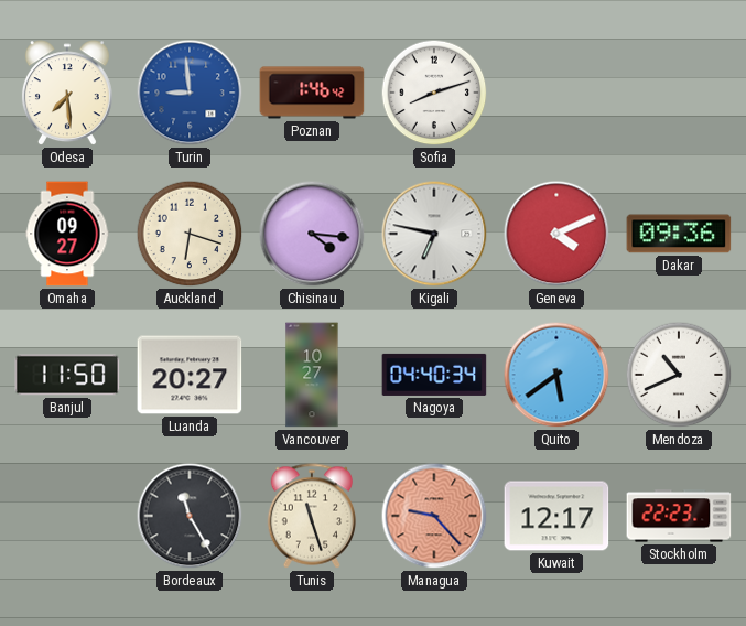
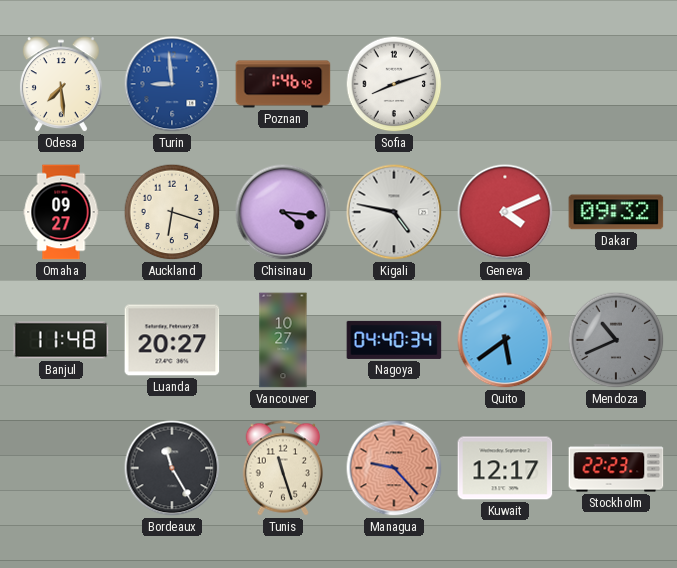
Kigali: 6:47 -> 4:47
Dakar: 09:36 -> 09:32
Banjul: 11:50 -> 11:48
Mendoza dial: white -> grey
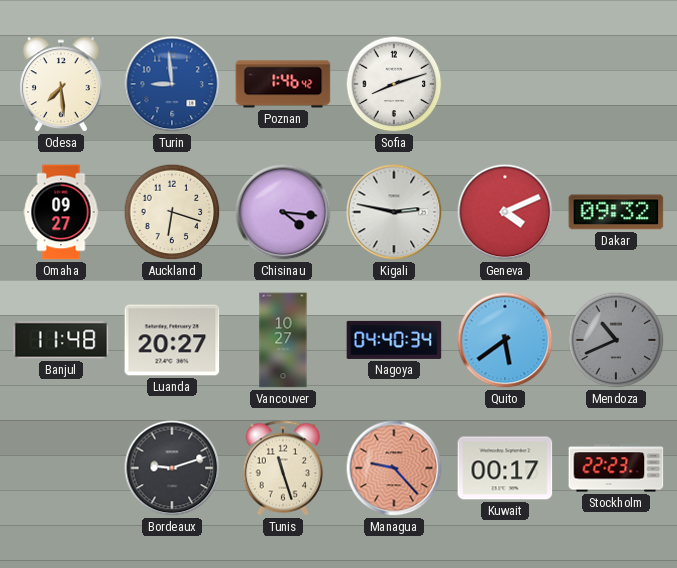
Kigali: 4:47 -> 2:47
Bordeaux: 11:25 -> 9:12
Kuwait: 12:17 -> 00:17
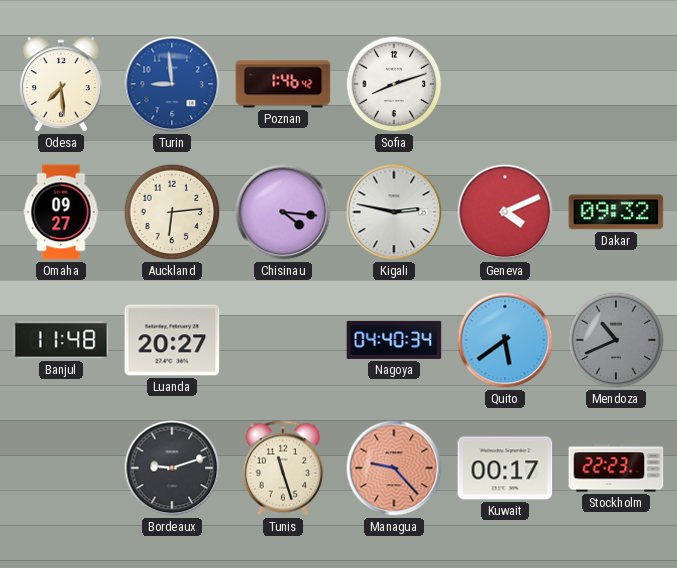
Auckland: 6:18 -> 6:14
Vancouver: 10:27 -> none
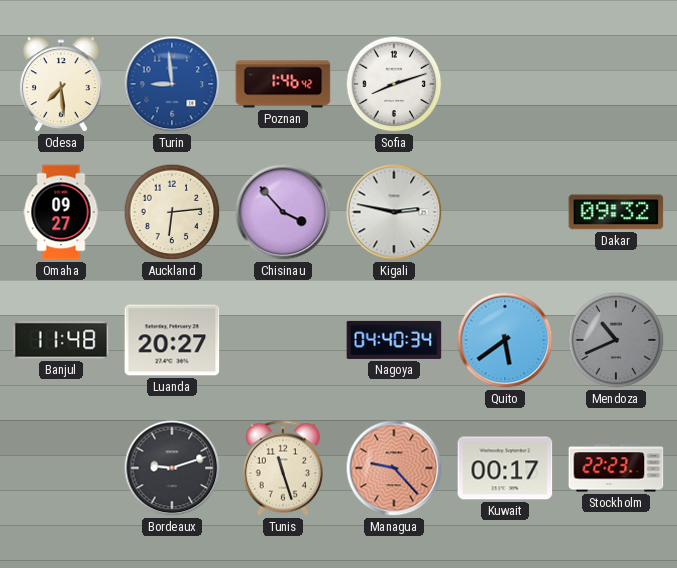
Chisinau: 4:16 -> 3:53
Geneva: 4:11 -> none
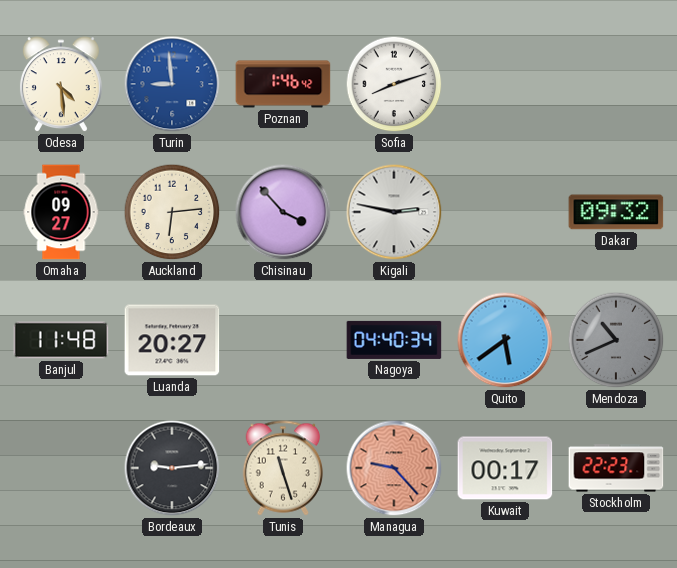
Odesa: 7:29 -> 4:29
Bordeaux: 9:12 -> 9:14
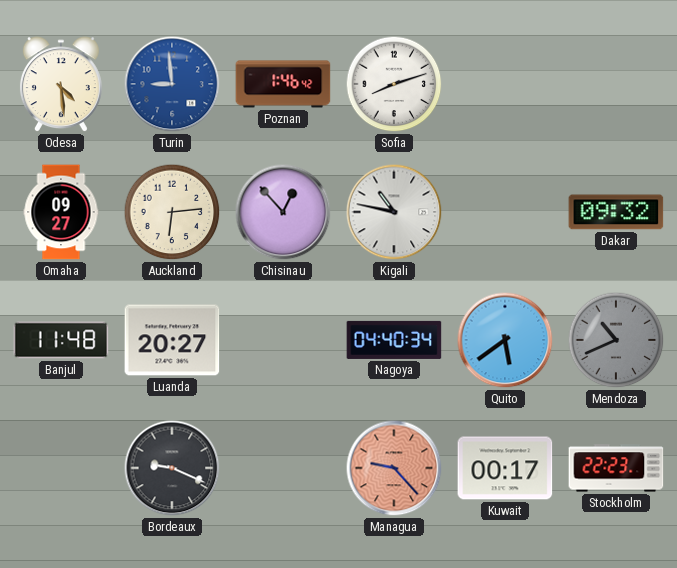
Chisinau: 3:53 -> 12:53
Kigali: 2:47 -> 10:47
Bordeaux: 9:14 -> 9:19
Tunis: 11:27 -> none
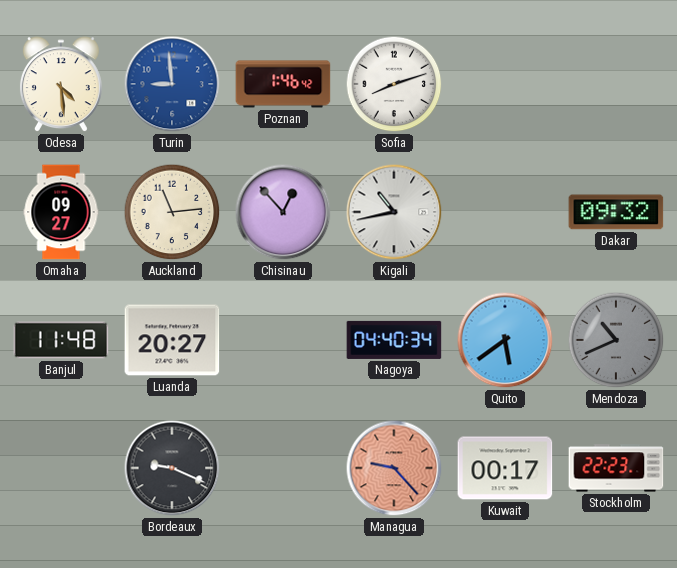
Auckland: 6:14 -> 11:14
Kigali: 10:47 -> 10:43
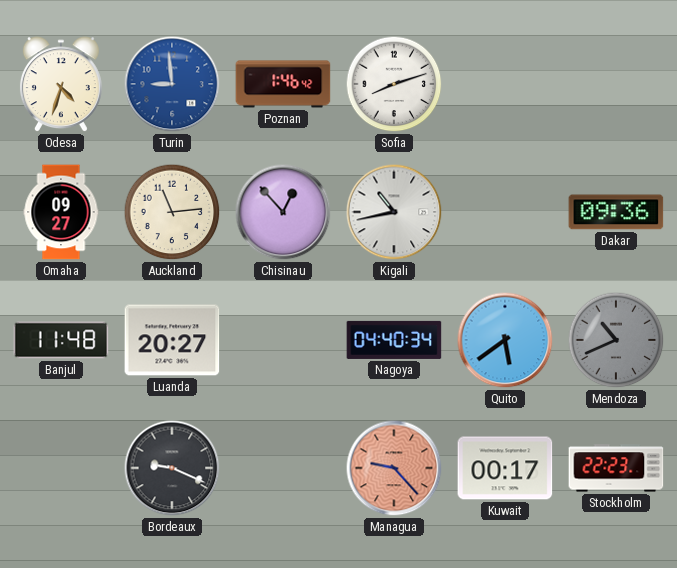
Odesa: 4:29 -> 4:33
Dakar: 09:32 -> 09:36
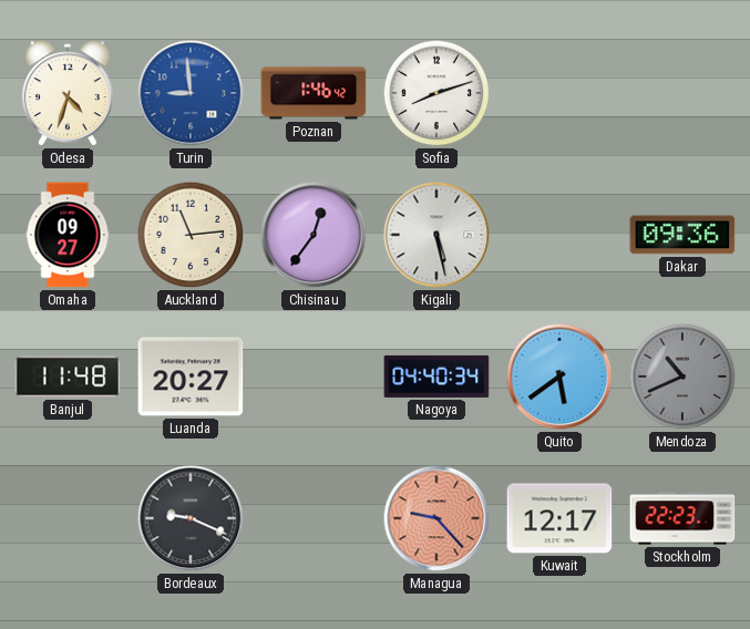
Chisinau: 12:53 -> 12:36
Kigali: 10:43 -> 5:28
Kuwait: 00:17 -> 12:17
